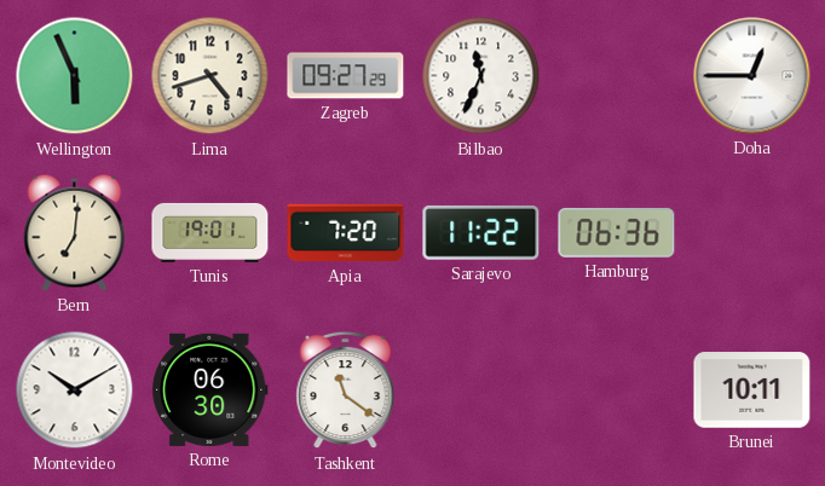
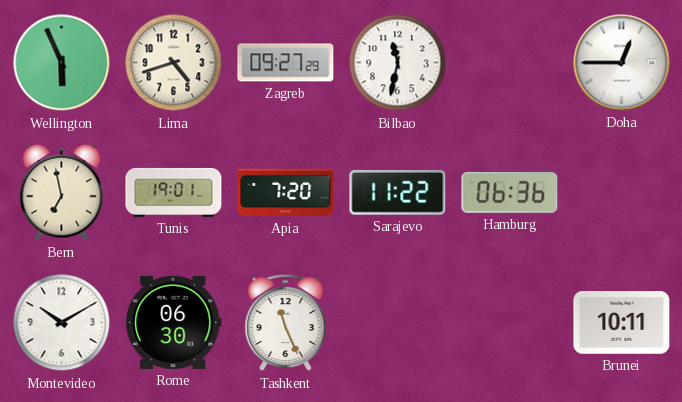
Bilbao: 11:34 -> 11:32
Bern: 7:01 -> 6:58
Tashkent: 11:21 -> 11:26
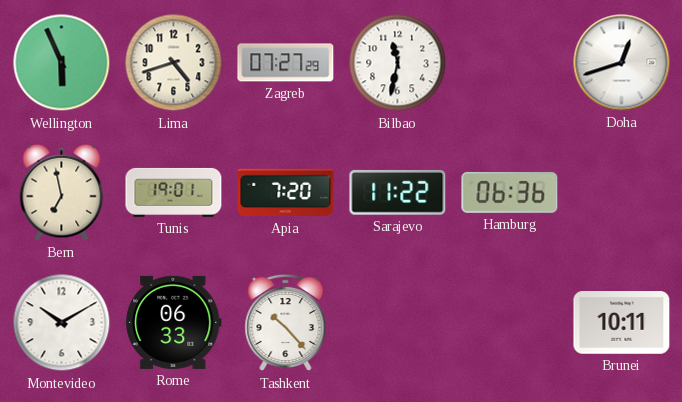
Zagreb: 09:27 -> 07:27
Doha: 12:45 -> 12:42
Rome: 06:30 -> 06:33
Tashkent: 11:26 -> 10:23
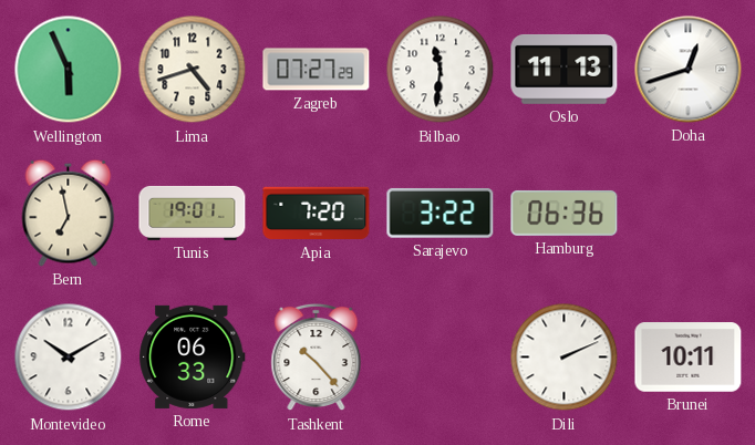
Bilbao: 11:32 -> 11:31
Oslo: none -> 11:13
Sarajevo: 11:22 -> 3:22
Dili: none -> 2:11
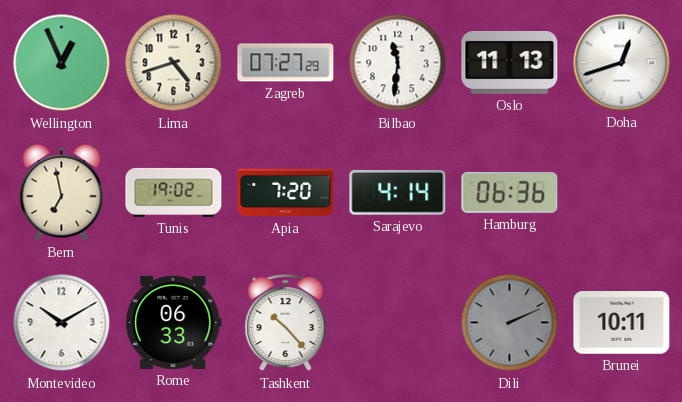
Wellington: 5:56 -> 12:56
Tunis: 19:01 -> 19:02
Sarajevo: 3:22 -> 4:14
Dili dial: white -> grey
